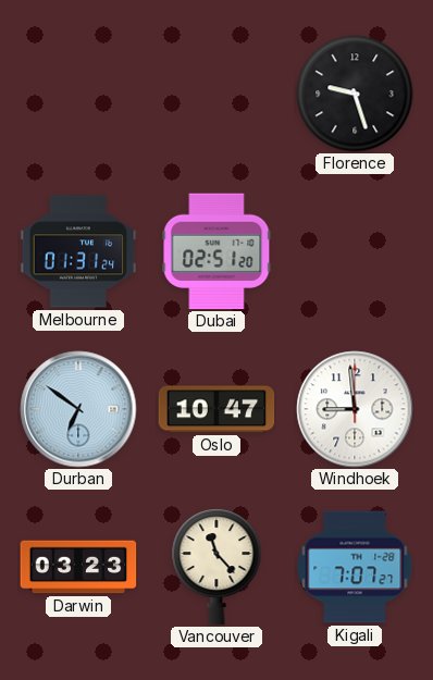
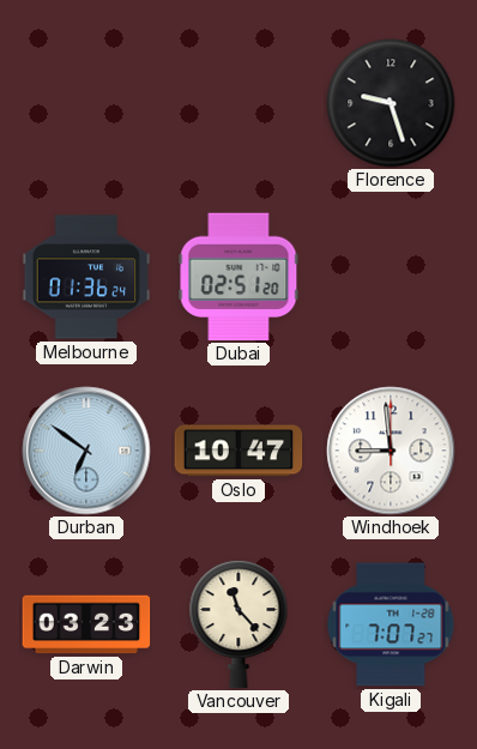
Melbourne: 01:31 -> 01:36
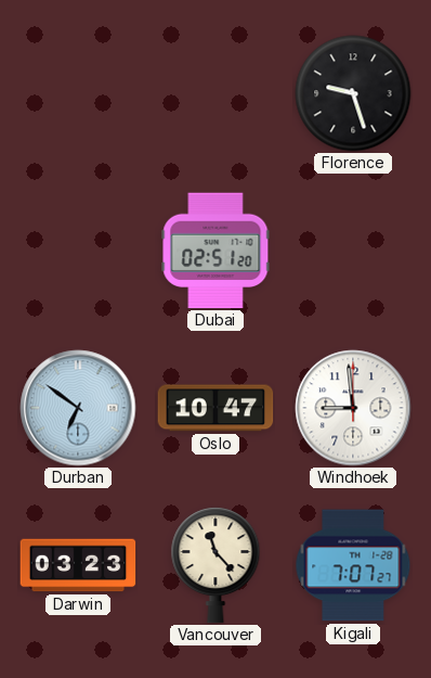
Melbourne: 01:36 -> none
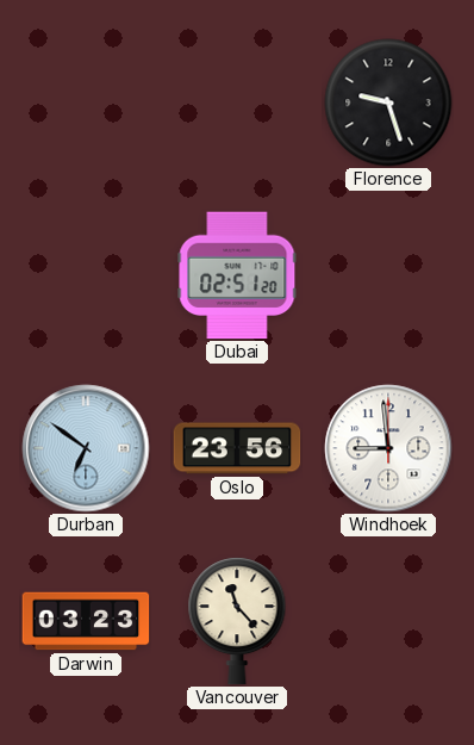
Oslo: 10:47 -> 23:56
Kigali: 7:07 -> none
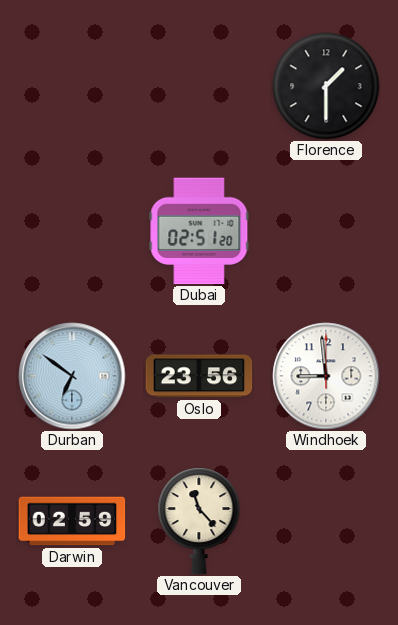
Florence: 9:27 -> 1:30
Darwin: 03:23 -> 02:59
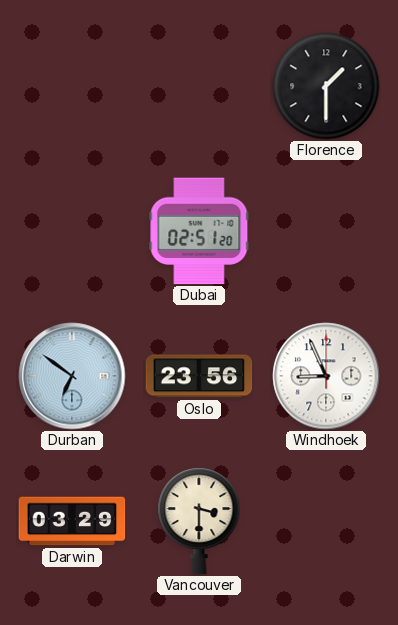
Windhoek: 8:59 -> 8:56
Darwin: 02:59 -> 03:29
Vancouver: 11:23 -> 3:30
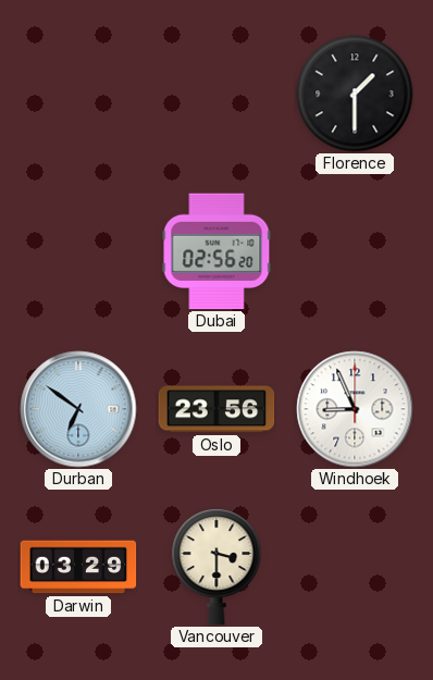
Dubai: 02:51 -> 02:56
